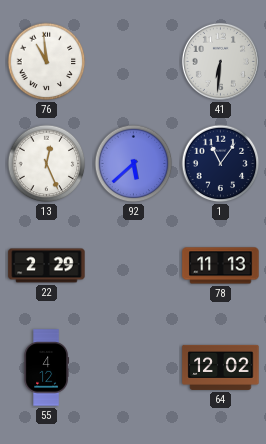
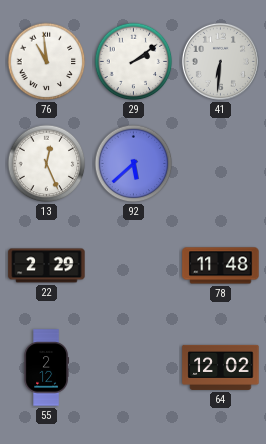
29: none -> 2:09
1: 11:06 -> none
78: 11:13 -> 11:48
55: 4:12 -> 2:12
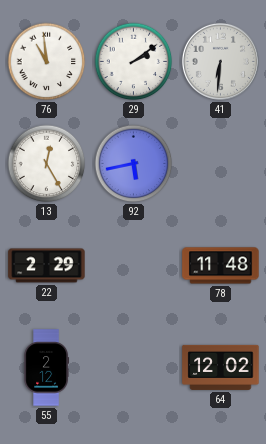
13: 12:26 -> 12:25
92: 5:38 -> 5:43
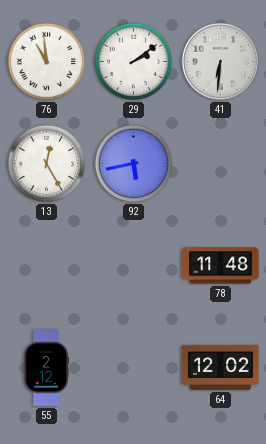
22: 2:29 -> none
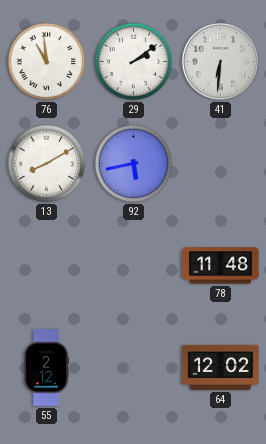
13: 12:25 -> 8:10
